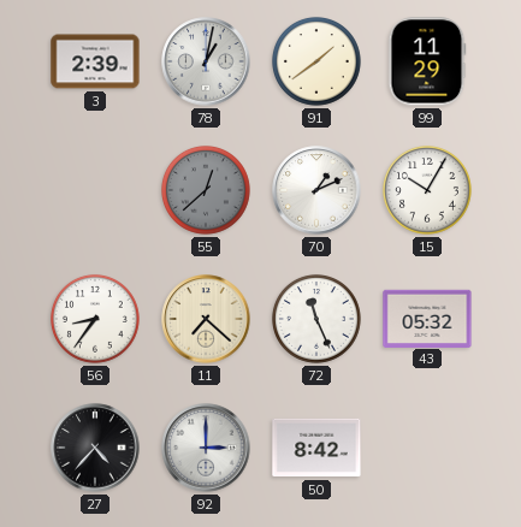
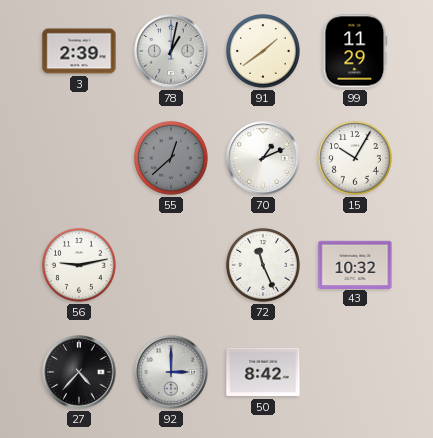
56: 8:36 -> 9:13
11: 7:22 -> none
43: 05:32 -> 10:32
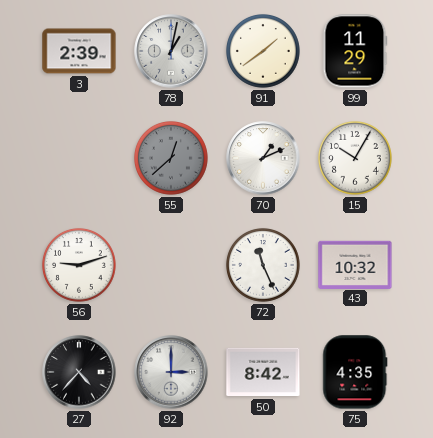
56: 9:13 -> 9:12
75: none -> 4:35
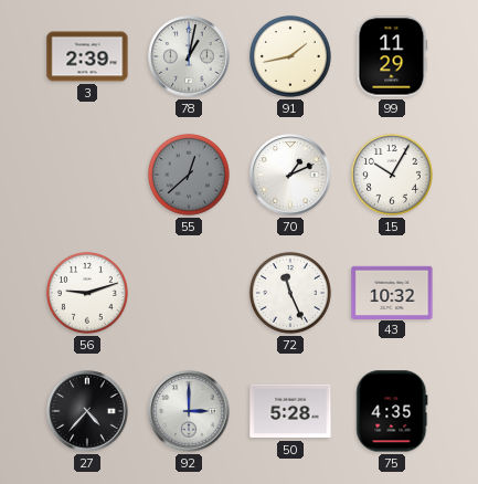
91: 1:39 -> 1:43
50: 8:42 -> 5:28
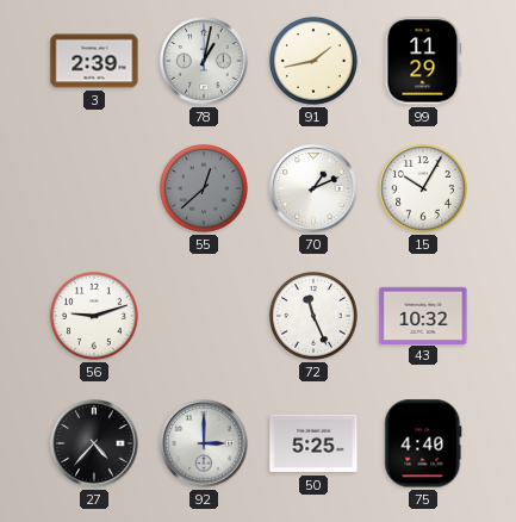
50: 5:28 -> 5:25
75: 4:35 -> 4:40
